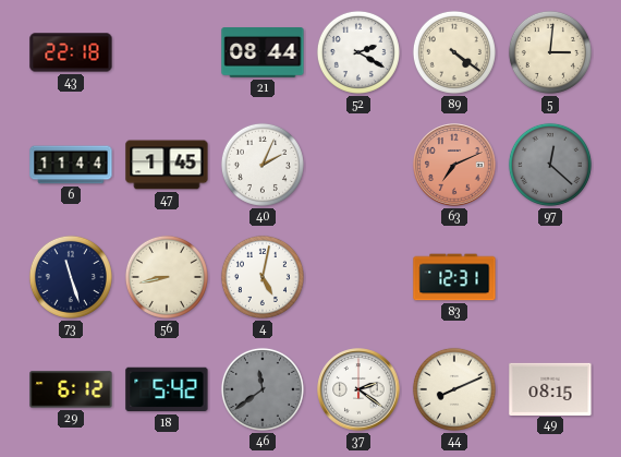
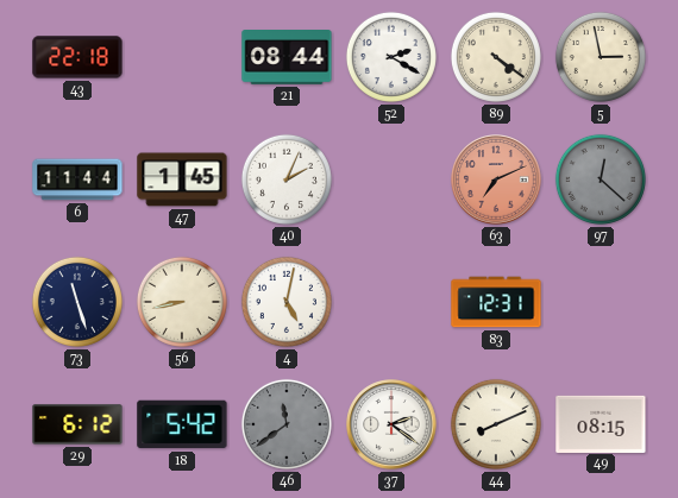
5: 3:01 -> 2:58
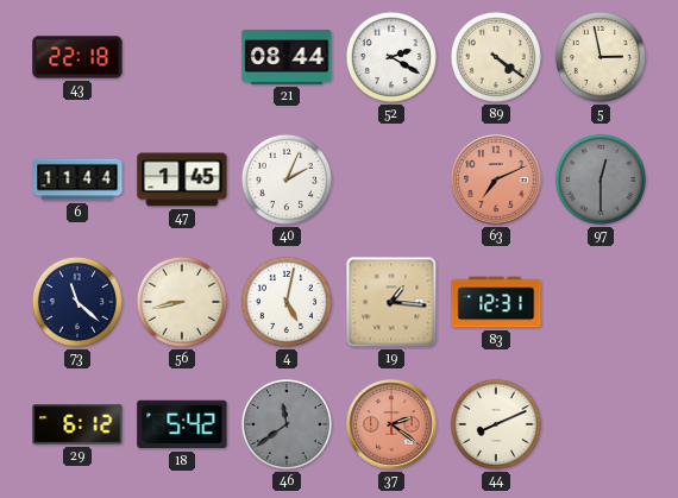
97: 12:22 -> 12:30
73: 11:27 -> 11:22
19: none -> 1:16
37 dial: white -> salmon
49: 08:15 -> none
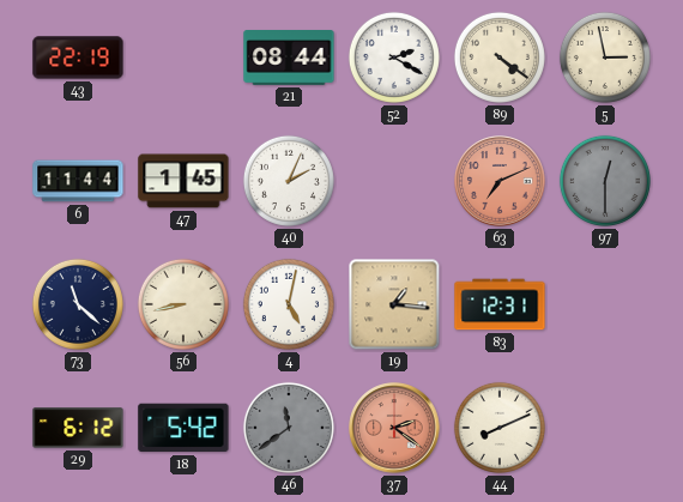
43: 22:18 -> 22:19
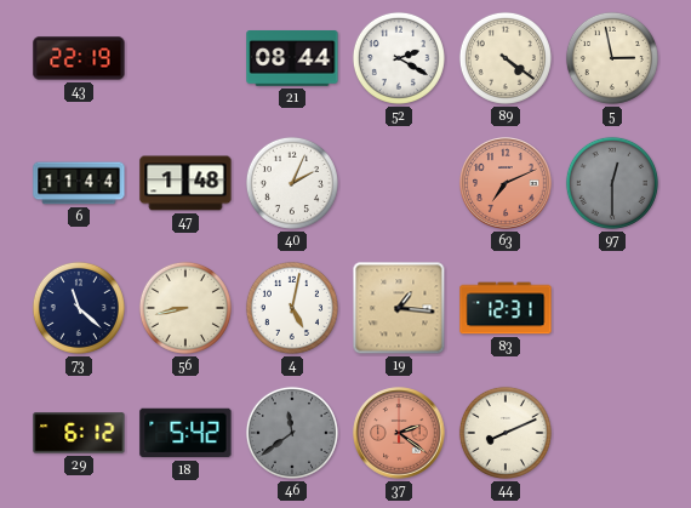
47: 1:45 -> 1:48
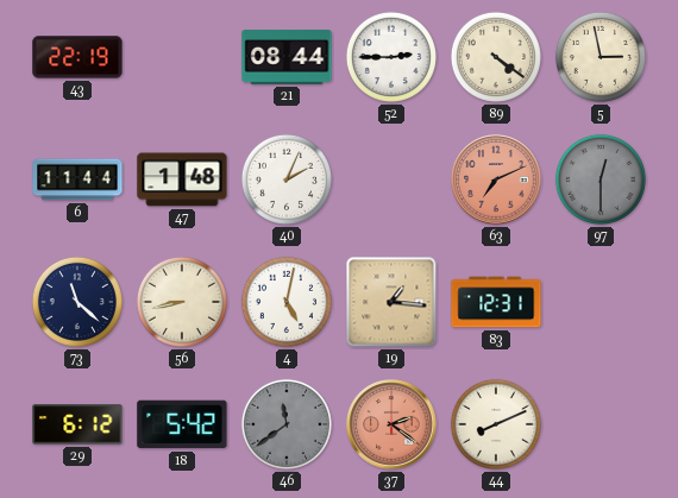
52: 2:20 -> 2:45
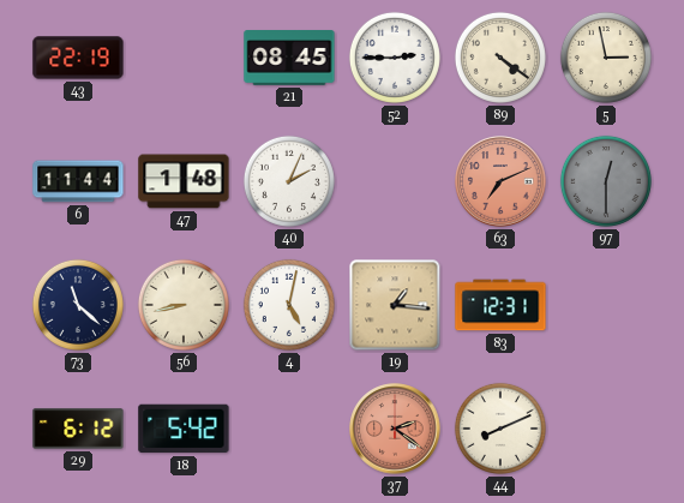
21: 08:44 -> 08:45
46: 11:39 -> none
